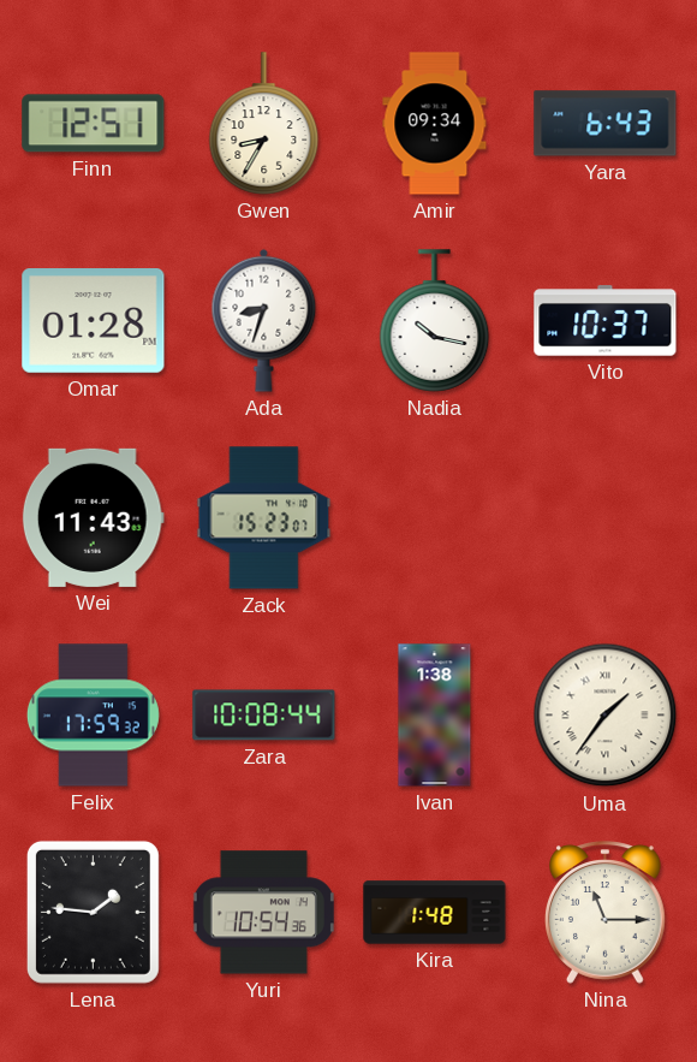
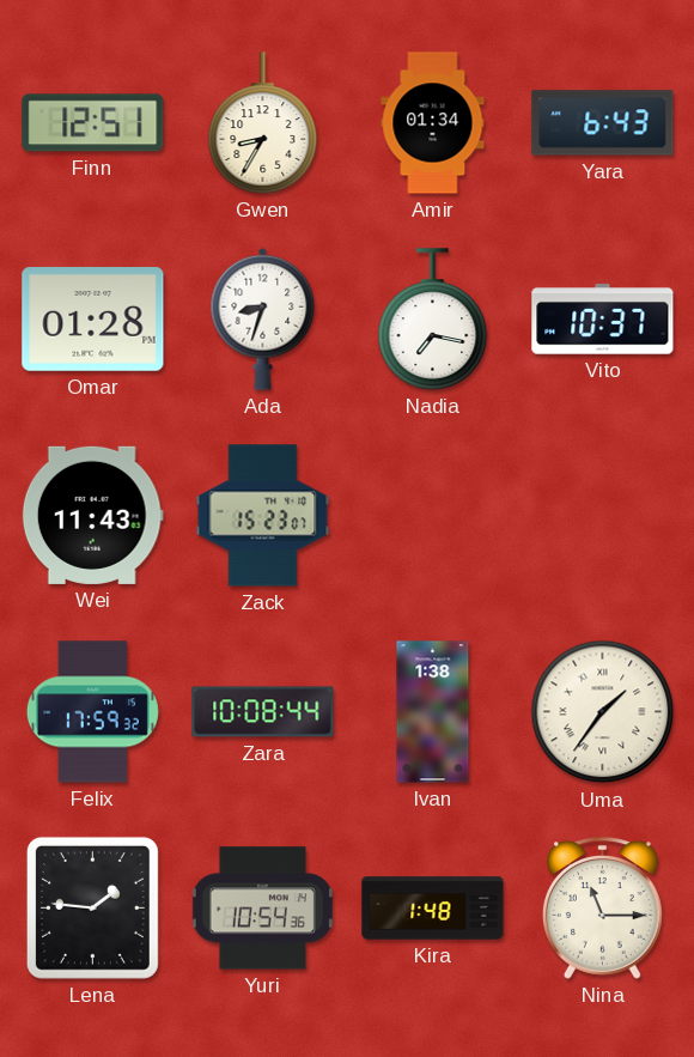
Amir: 09:34 -> 01:34
Nadia: 10:17 -> 7:17
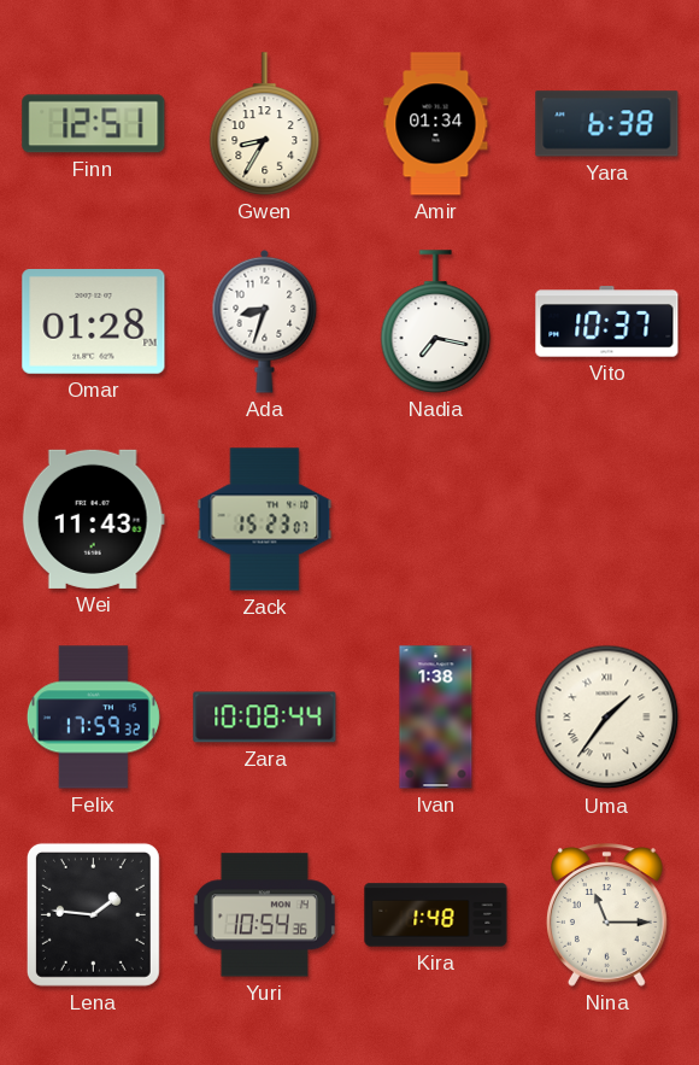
Yara: 6:43 -> 6:38
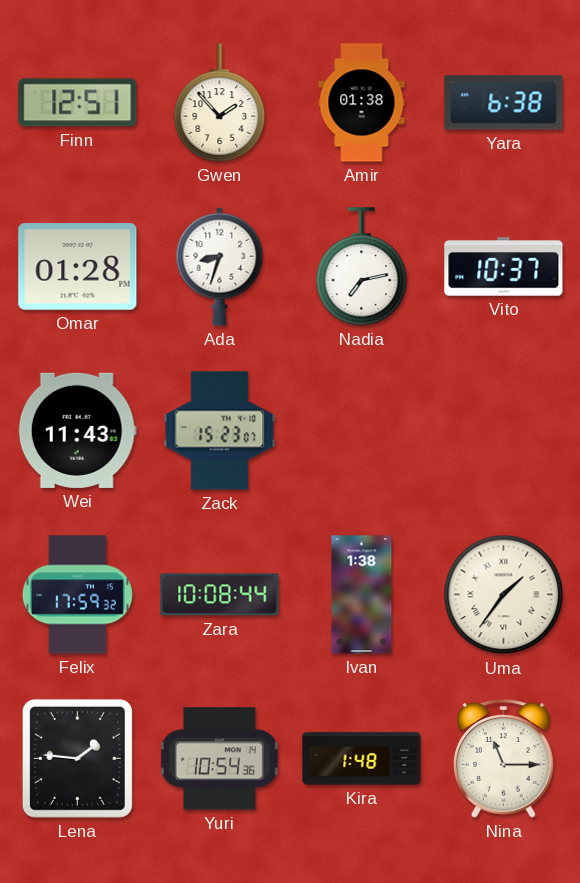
Gwen: 8:35 -> 1:53
Amir: 01:34 -> 01:38
Nadia: 7:17 -> 7:13
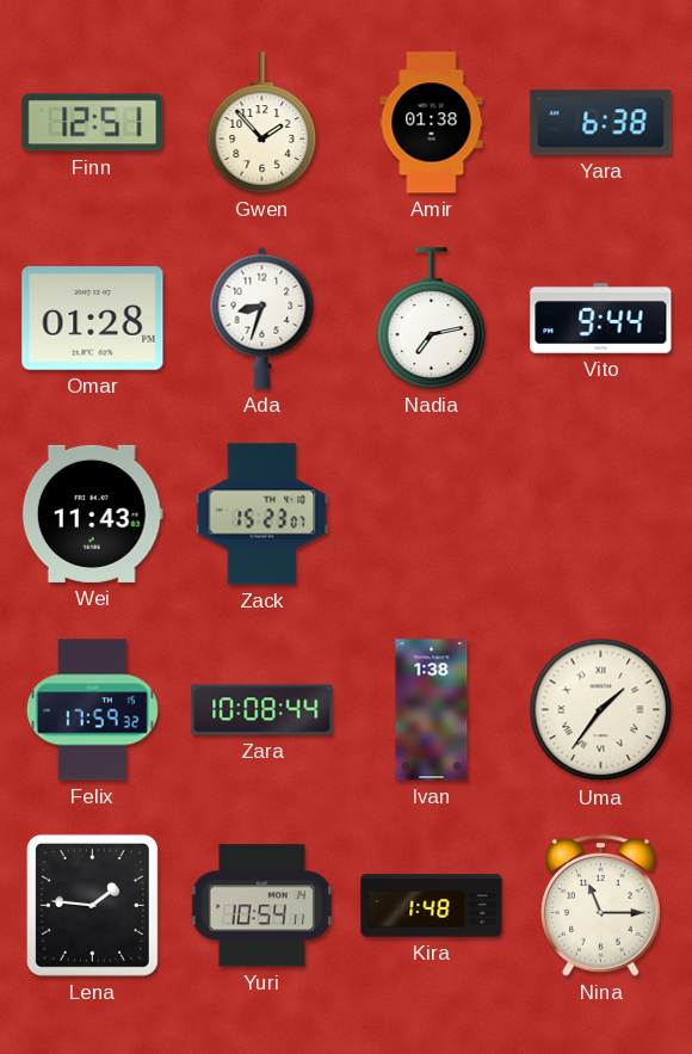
Vito: 10:37 -> 9:44
Yuri: 10:54:36 -> 10:54:11
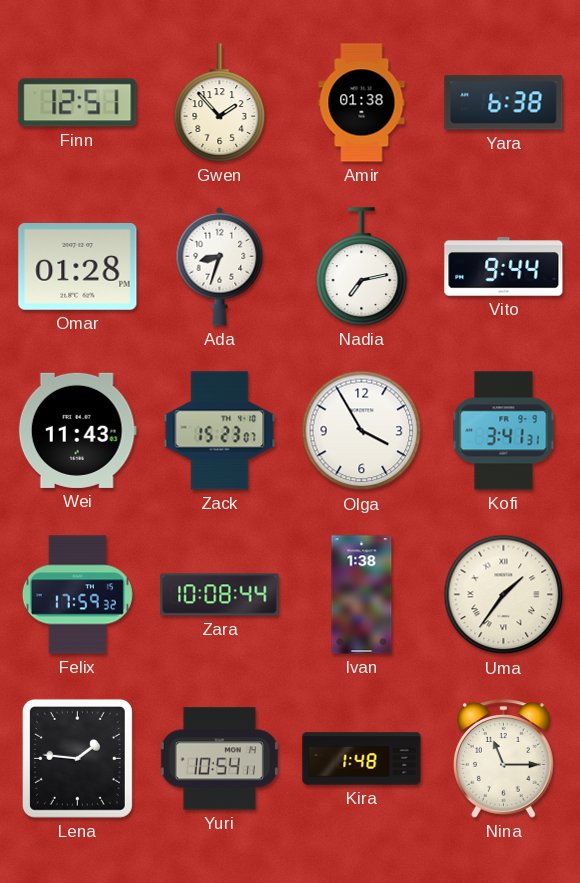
Olga: none -> 3:55
Kofi: none -> 3:41
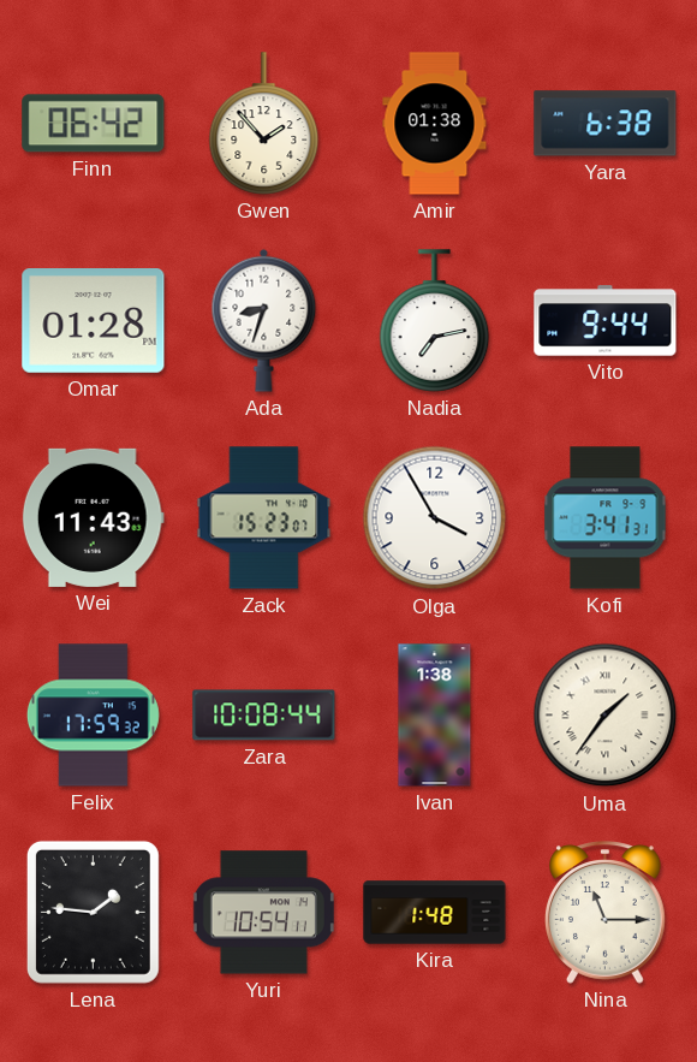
Finn: 12:51 -> 06:42
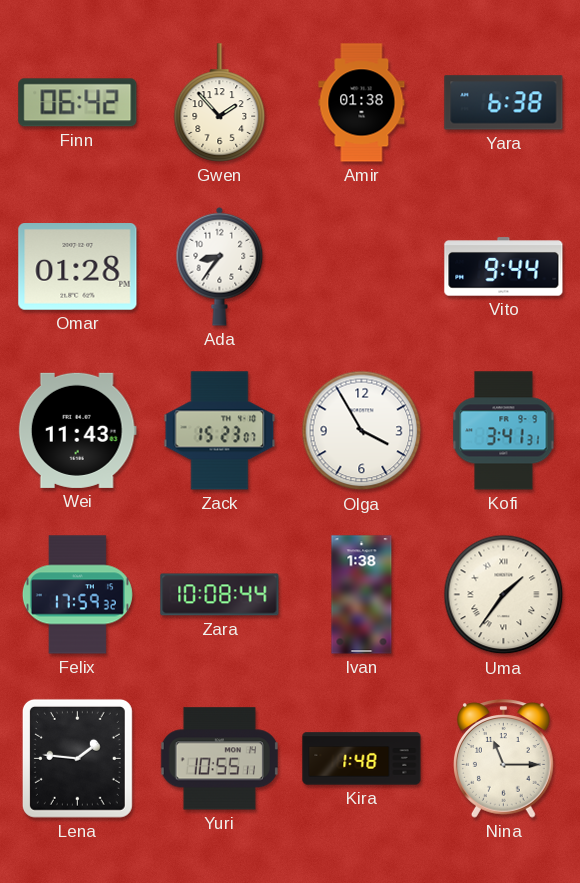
Ada: 8:33 -> 8:36
Nadia: 7:13 -> none
Yuri: 10:54 -> 10:55
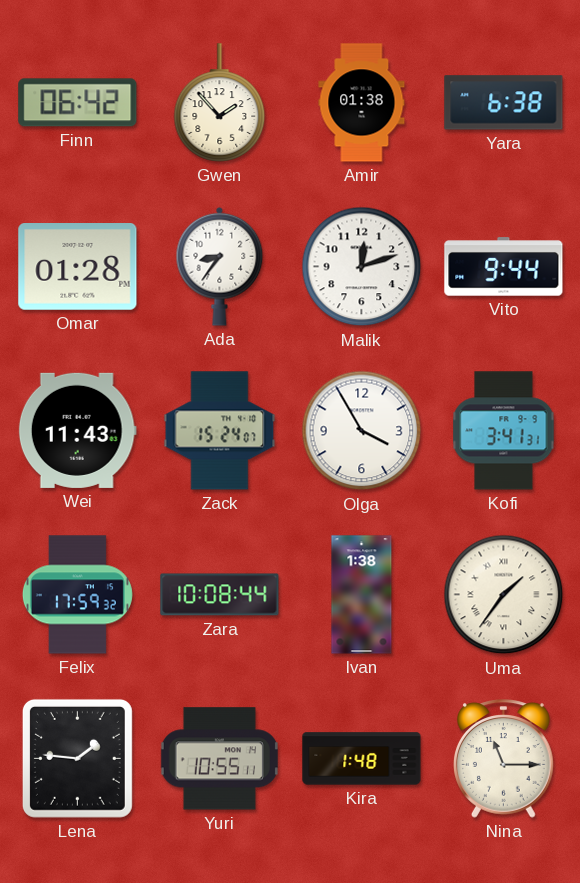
Malik: none -> 12:12
Zack: 15:23 -> 15:24
